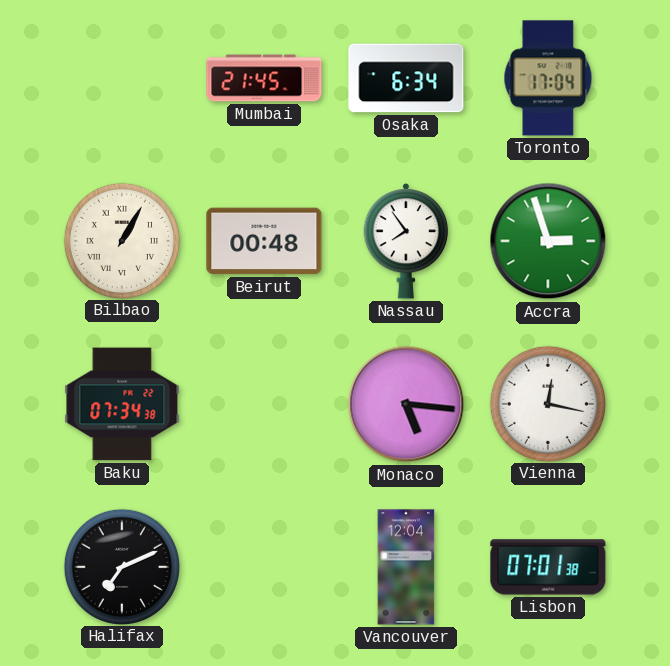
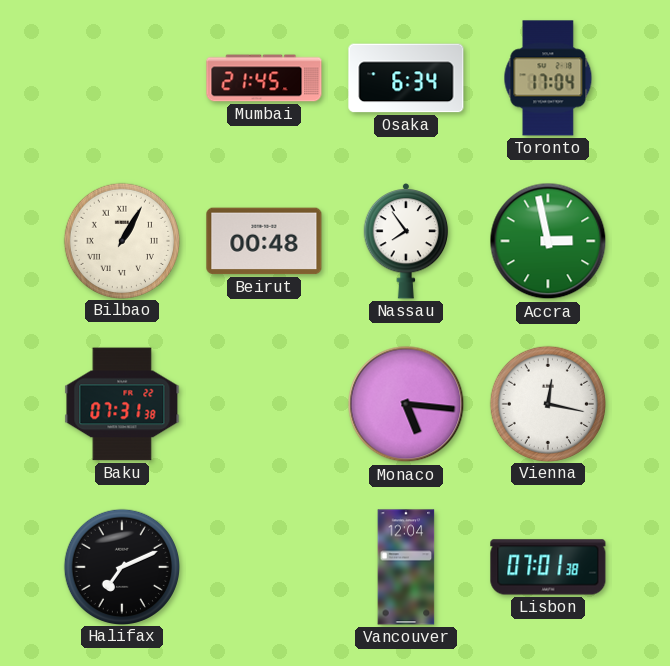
Accra: 2:57 -> 2:58
Baku: 07:34 -> 07:31
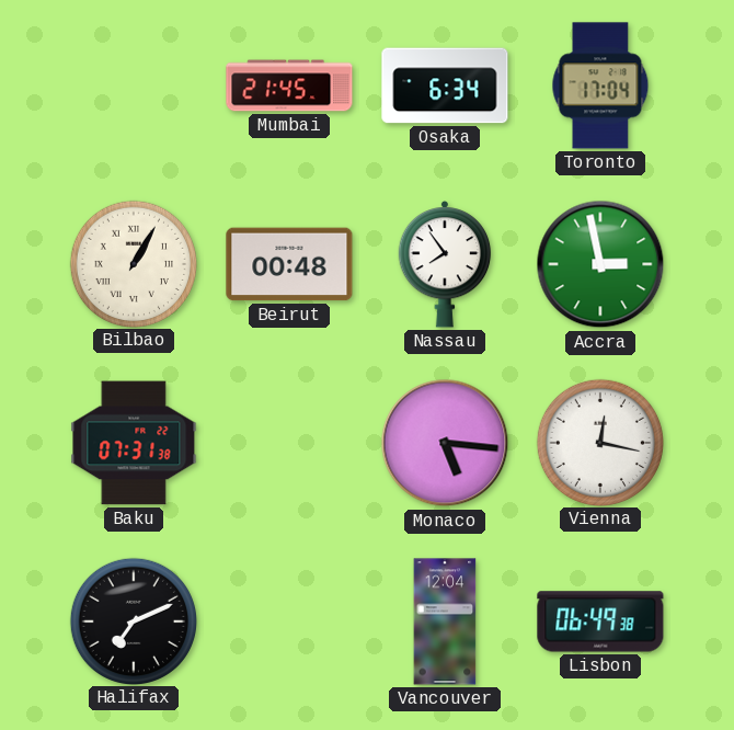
Lisbon: 07:01 -> 06:49
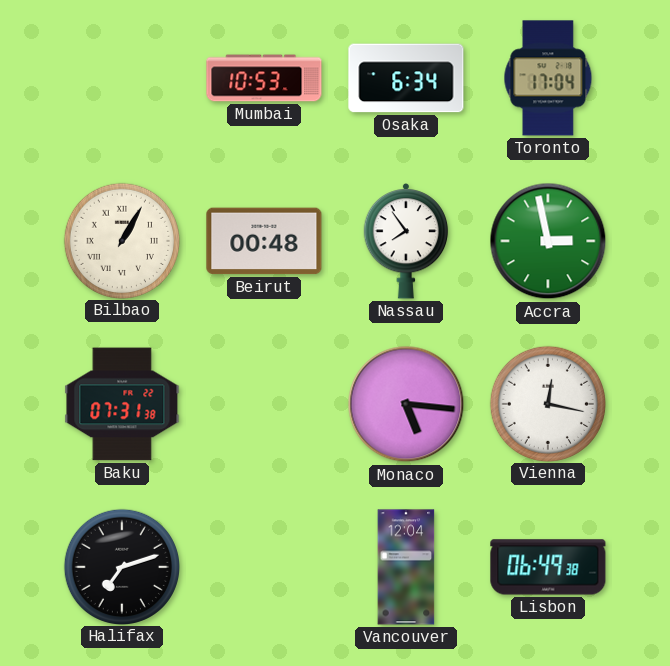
Mumbai: 21:45 -> 10:53
Halifax: 7:11 -> 7:12
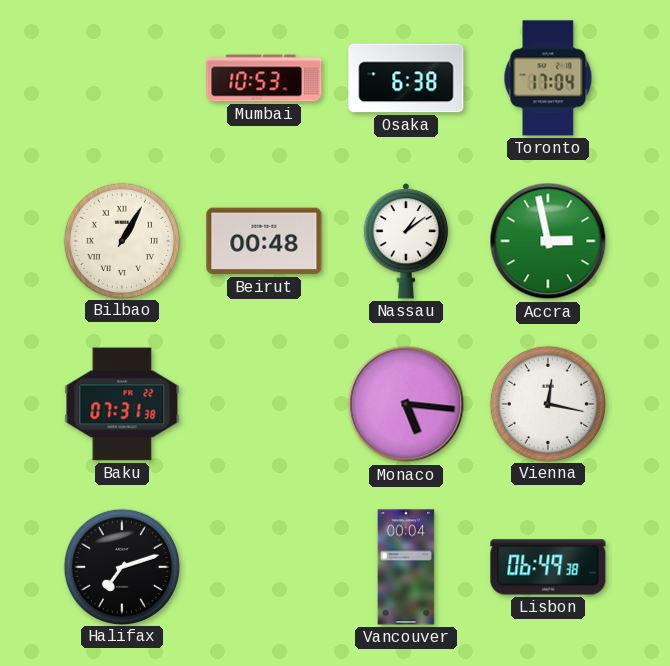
Osaka: 6:34 -> 6:38
Nassau: 7:54 -> 1:09
Vancouver: 12:04 -> 00:04
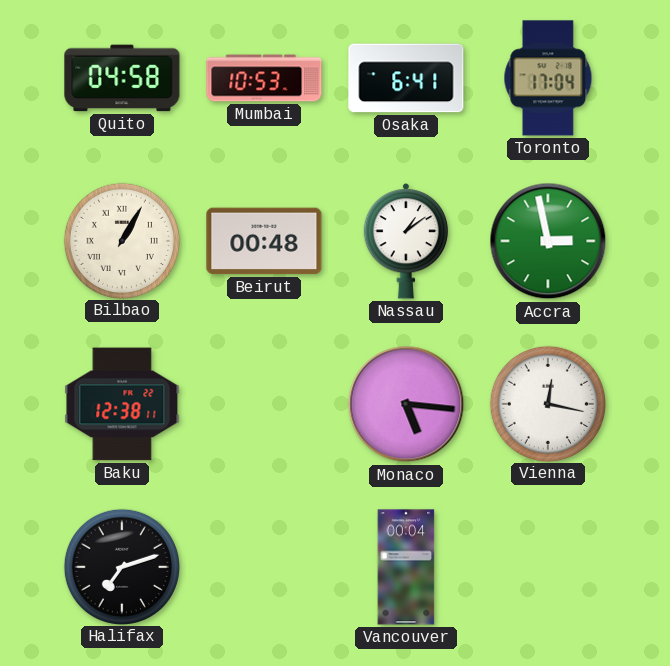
Quito: none -> 04:58
Osaka: 6:38 -> 6:41
Baku: 07:31 -> 12:38
Lisbon: 06:49 -> none
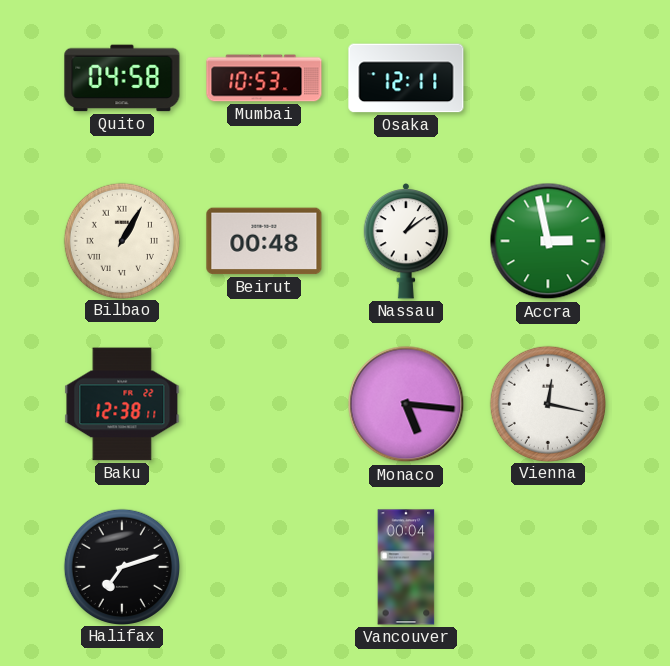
Osaka: 6:41 -> 12:11
Toronto: 17:04 -> none
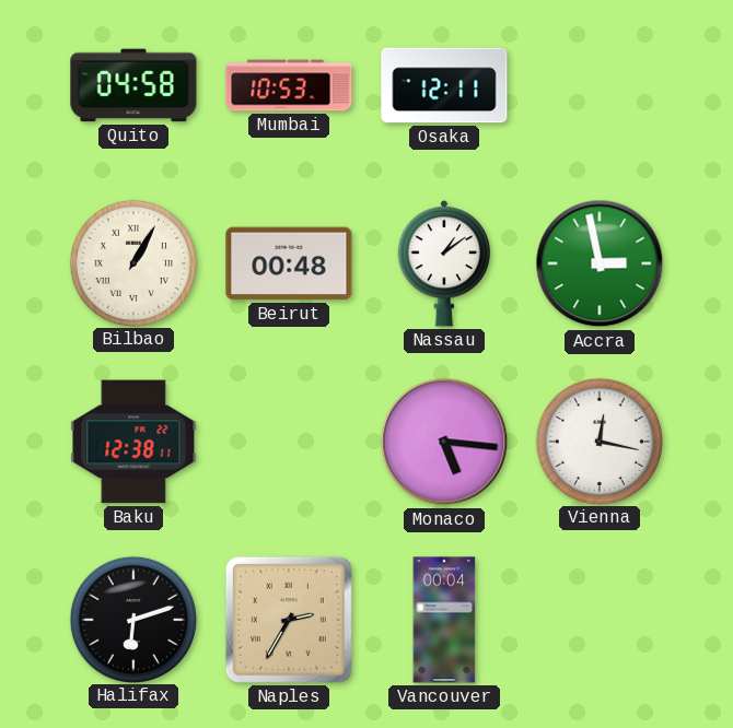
Halifax: 7:12 -> 6:12
Naples: none -> 2:35
